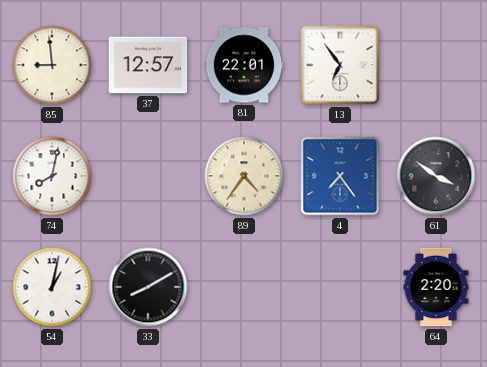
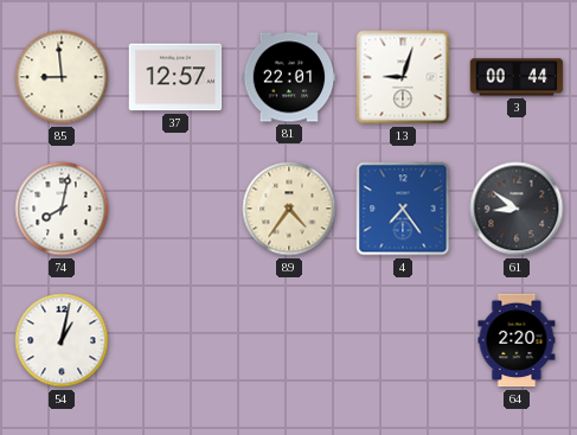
13: 6:54 -> 9:03
3: none -> 00:44
61: 3:51 -> 8:51
33: 8:10 -> none
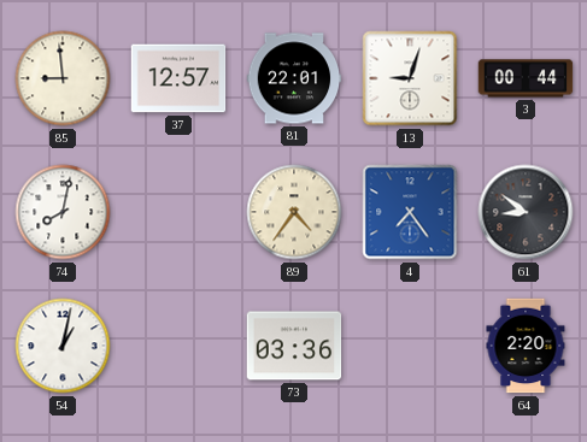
73: none -> 03:36
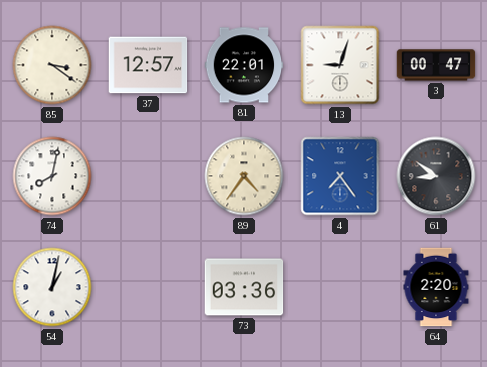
85: 8:59 -> 3:21
3: 00:44 -> 00:47
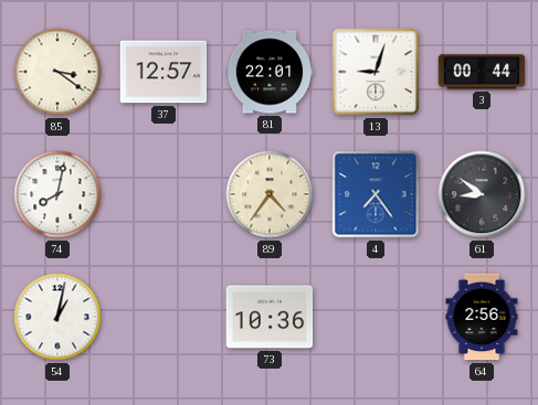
3: 00:47 -> 00:44
73: 03:36 -> 10:36
64: 2:20 -> 2:56
